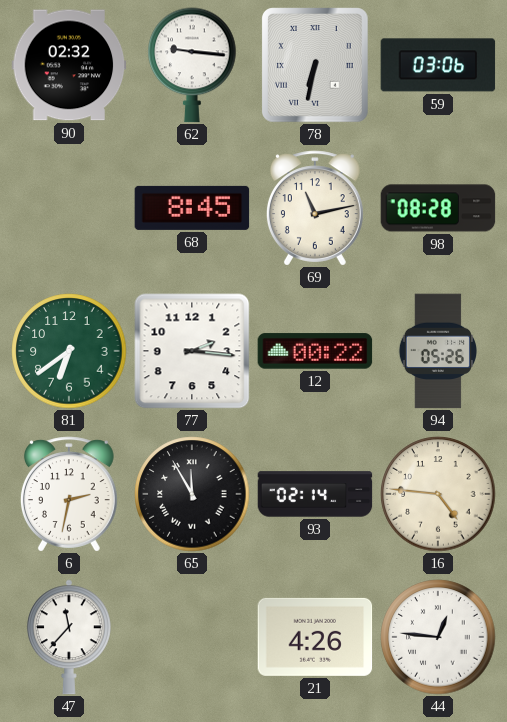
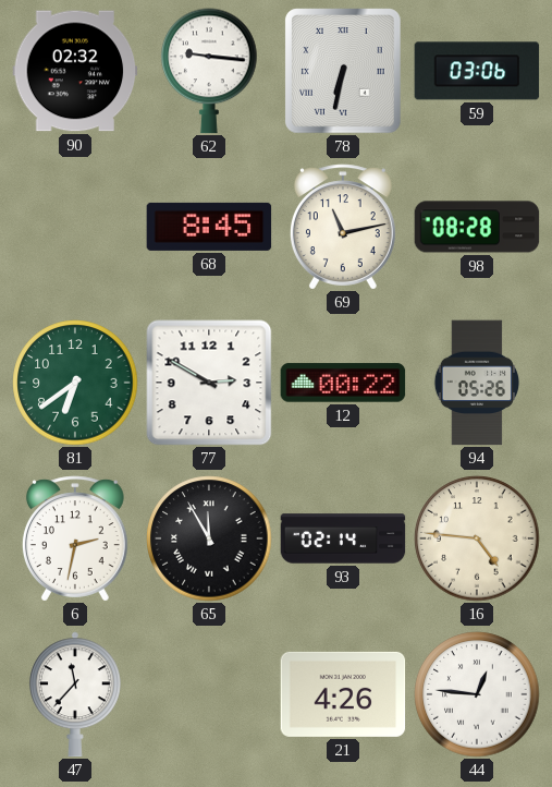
77: 2:16 -> 2:50
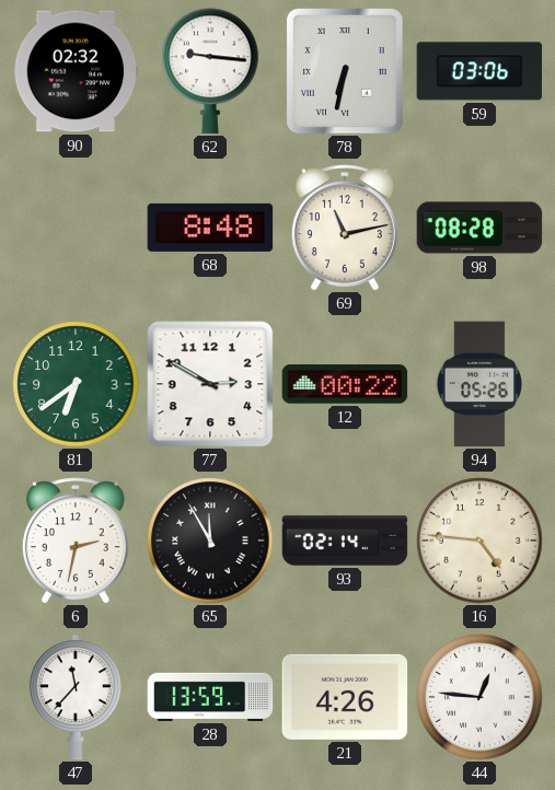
68: 8:45 -> 8:48
28: none -> 13:59
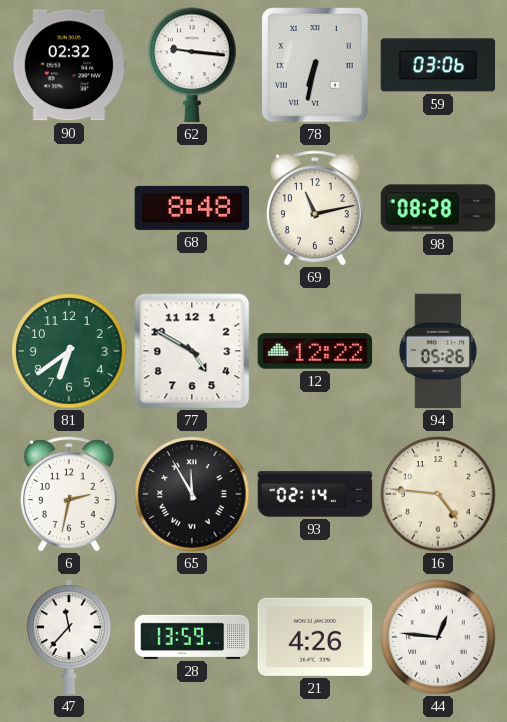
77: 2:50 -> 4:50
12: 00:22 -> 12:22
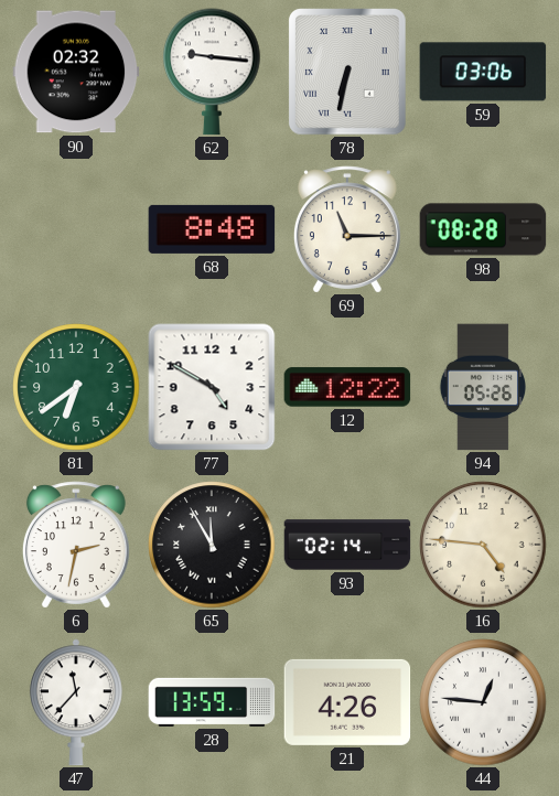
69: 11:13 -> 11:15
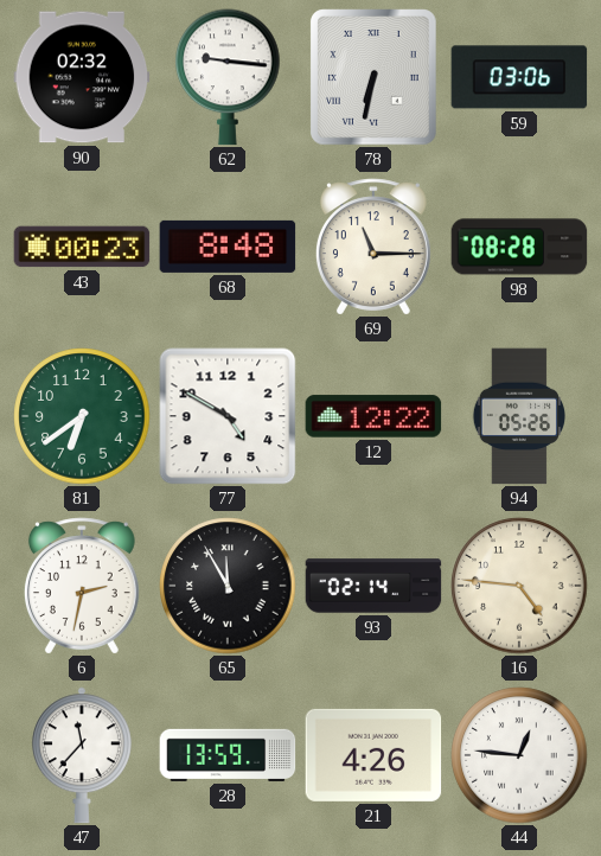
43: none -> 00:23
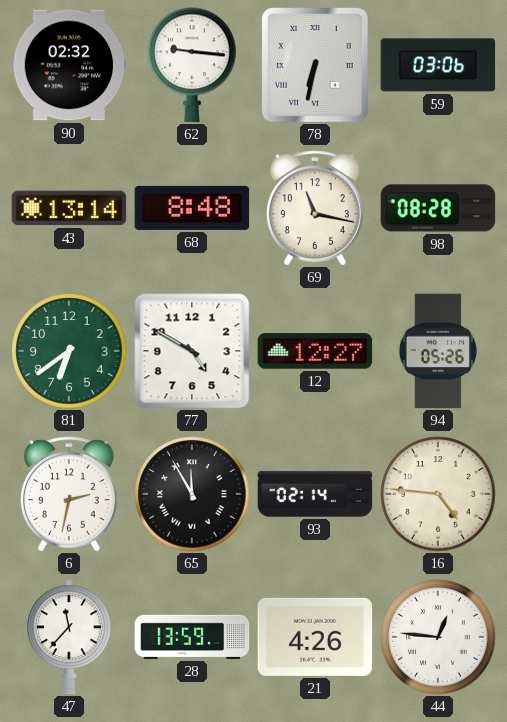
43: 00:23 -> 13:14
69: 11:15 -> 11:17
12: 12:22 -> 12:27
